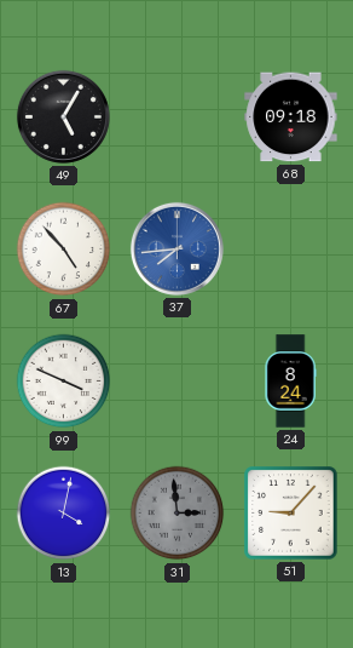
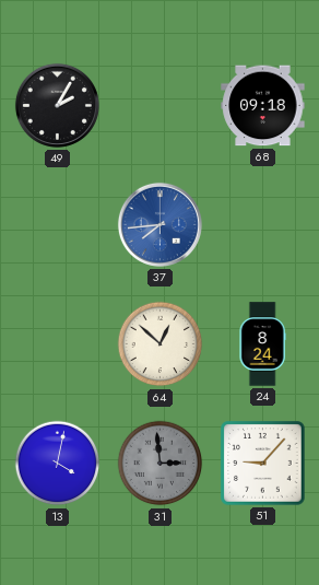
49: 5:05 -> 2:05
67: 4:53 -> none
99: 3:49 -> none
64: none -> 12:52
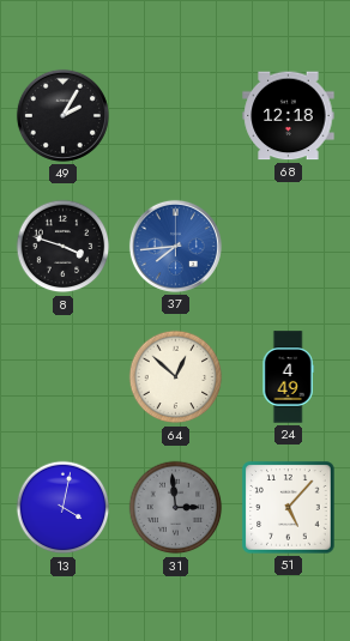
68: 09:18 -> 12:18
8: none -> 3:48
24: 8:24 -> 4:49
51: 9:07 -> 5:07
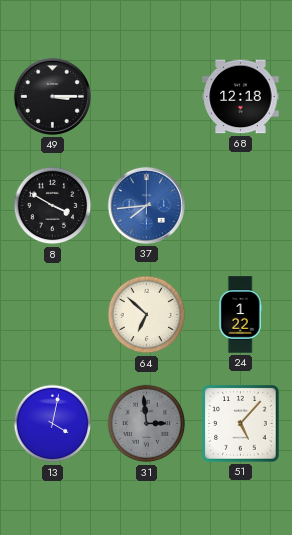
49: 2:05 -> 3:15
8: 3:48 -> 3:50
64: 12:52 -> 6:52
24: 4:49 -> 1:22
